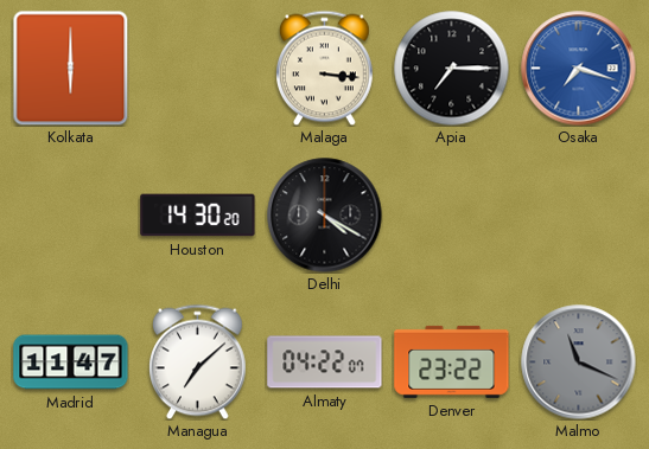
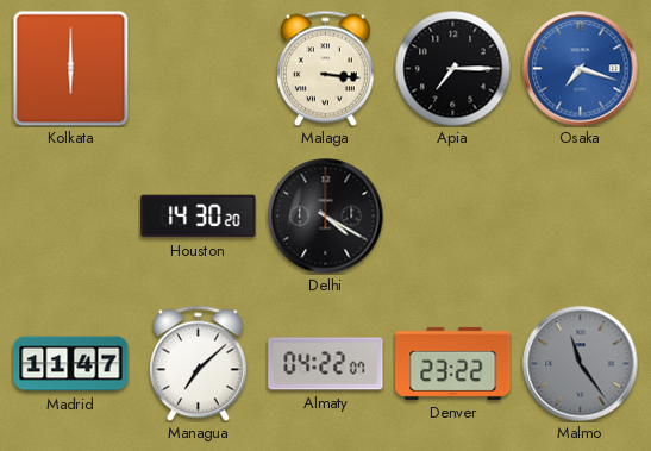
Malmo: 11:19 -> 11:24
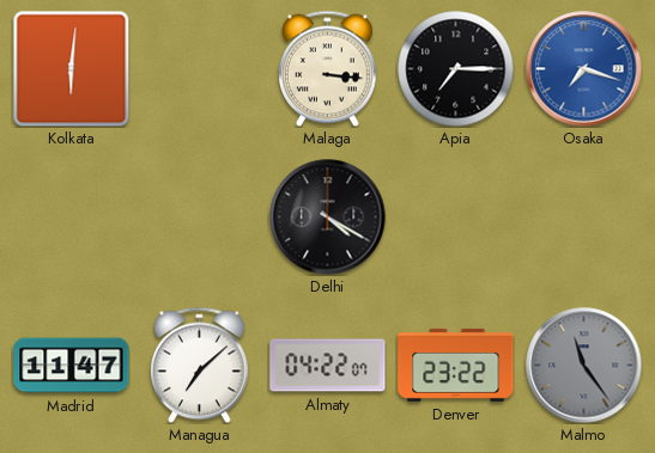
Kolkata: 6:00 -> 6:01
Houston: 14:30 -> none
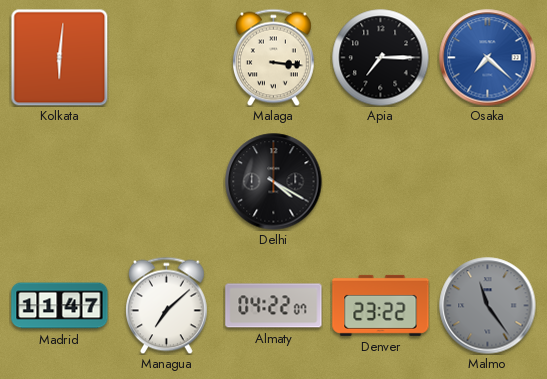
Osaka: 7:18 -> 7:22
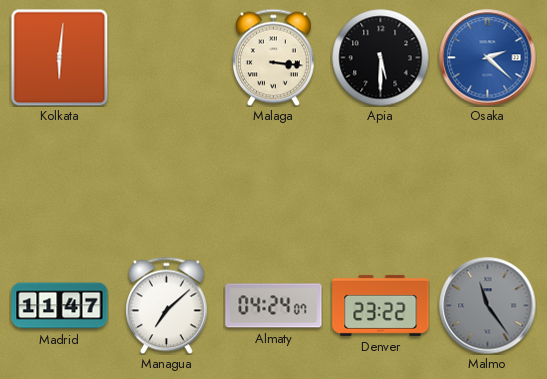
Apia: 7:15 -> 5:30
Osaka: 7:22 -> 2:22
Delhi: 4:20 -> none
Almaty: 04:22 -> 04:24
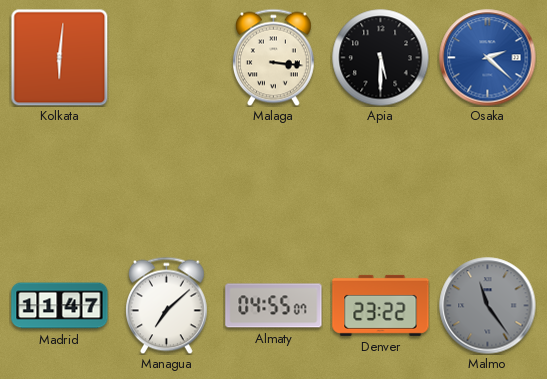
Almaty: 04:24 -> 04:55
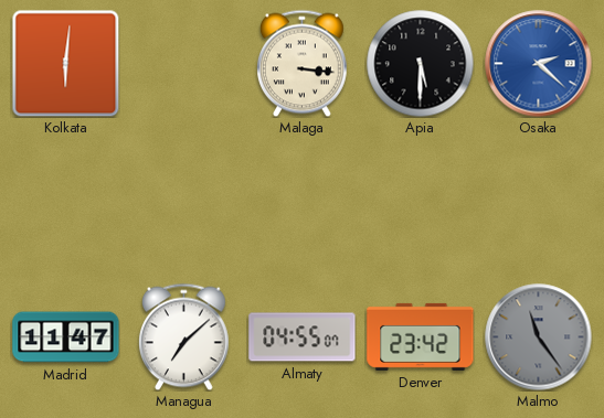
Denver: 23:22 -> 23:42
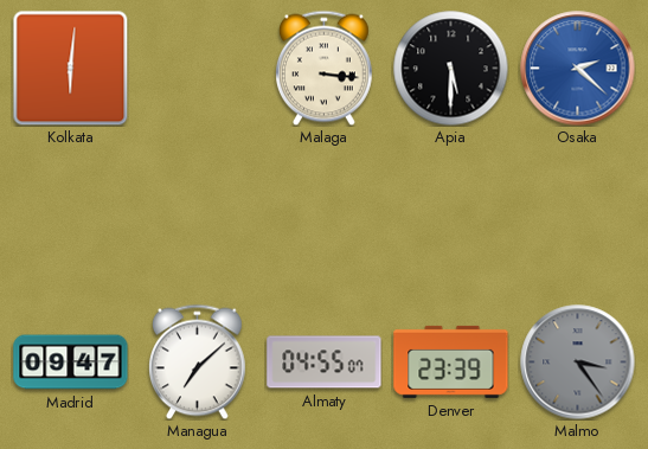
Madrid: 11:47 -> 09:47
Denver: 23:42 -> 23:39
Malmo: 11:24 -> 3:24
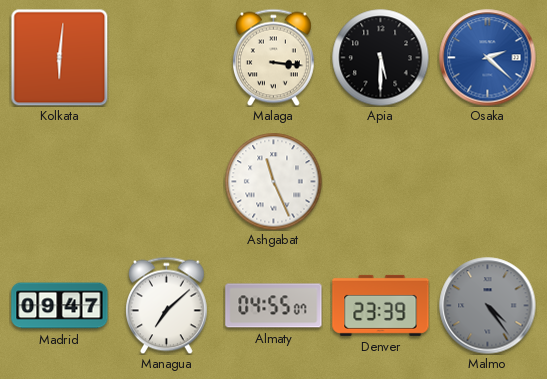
Ashgabat: none -> 11:26
Malmo: 3:24 -> 4:24
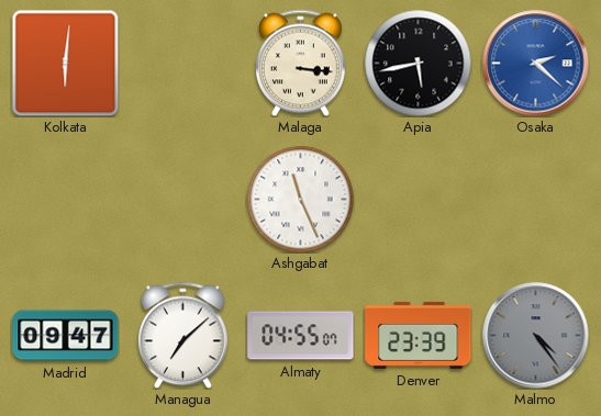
Apia: 5:30 -> 5:43
